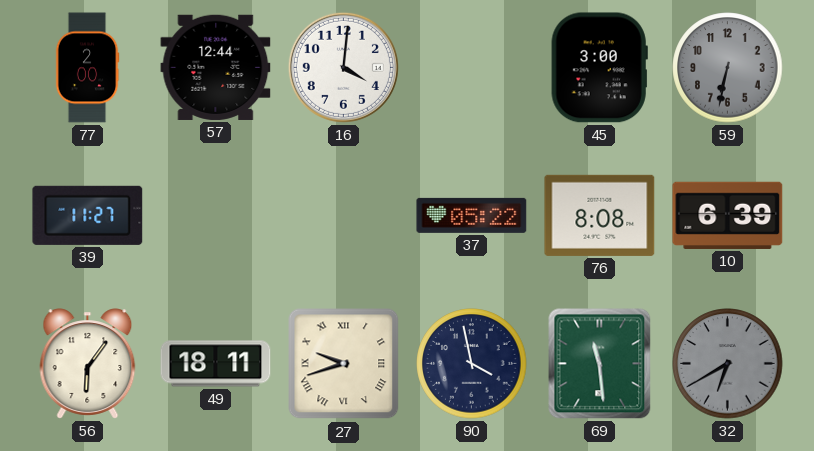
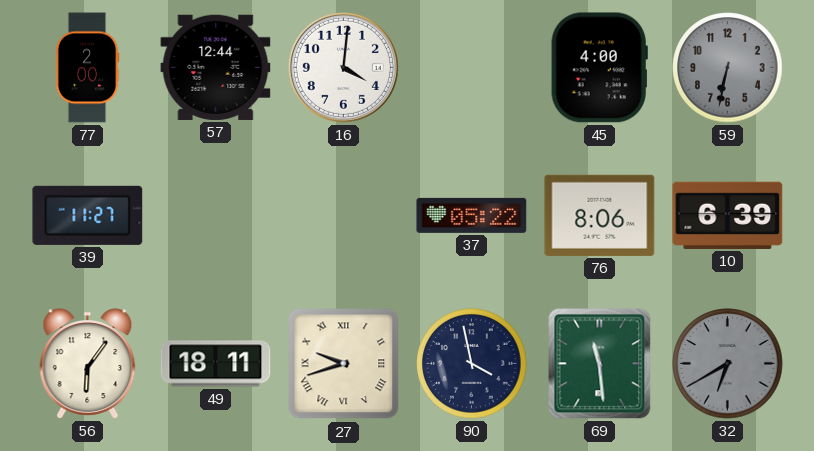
45: 3:00 -> 4:00
76: 8:08 -> 8:06
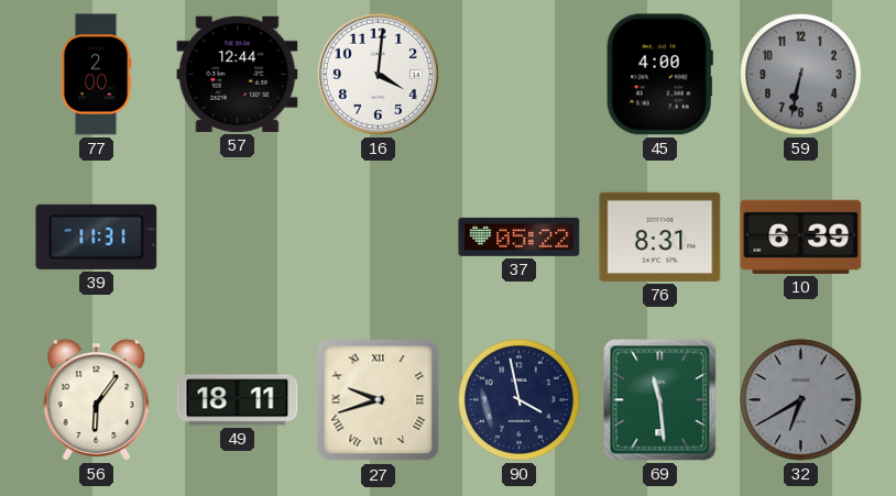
39: 11:27 -> 11:31
76: 8:06 -> 8:31
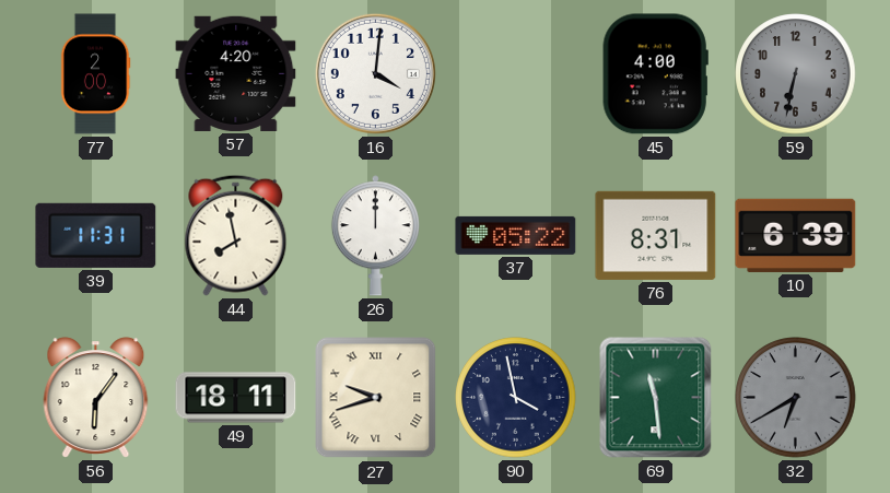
57: 12:44 -> 4:20
44: none -> 7:58
26: none -> 12:00
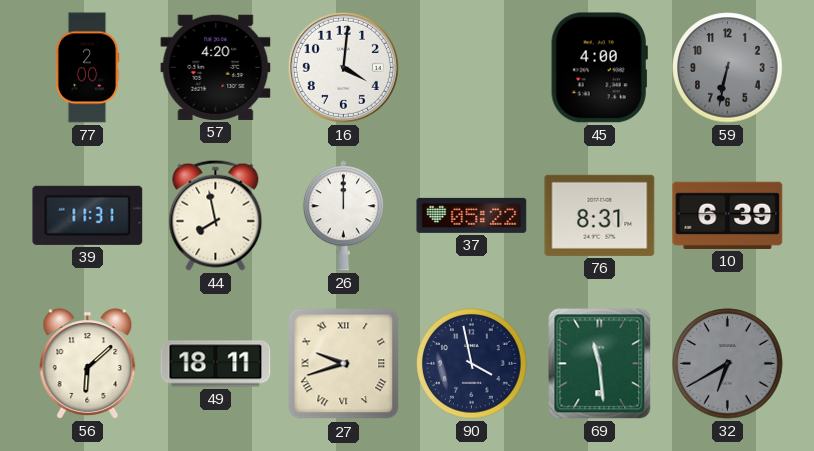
56: 6:06 -> 6:08
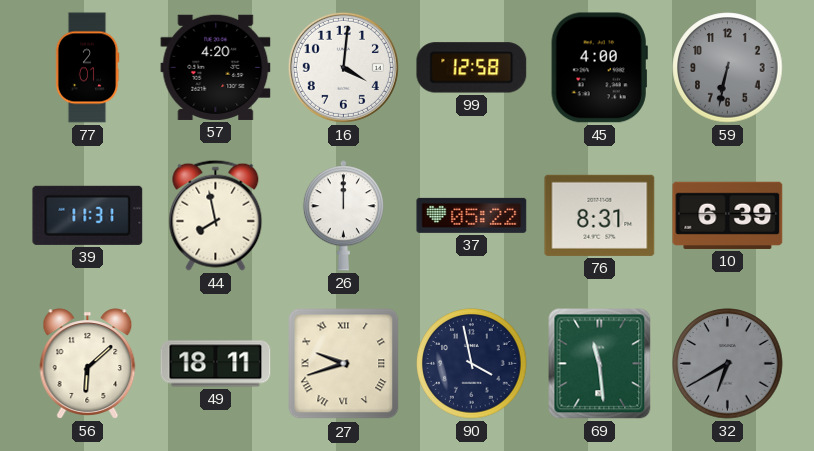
77: 2:00 -> 2:01
99: none -> 12:58
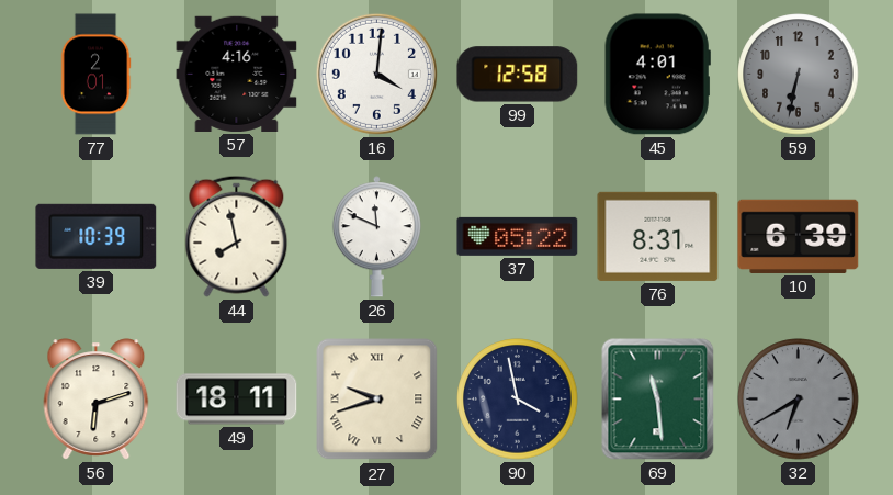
57: 4:20 -> 4:16
45: 4:00 -> 4:01
39: 11:31 -> 10:39
26: 12:00 -> 11:49
56: 6:08 -> 6:12
